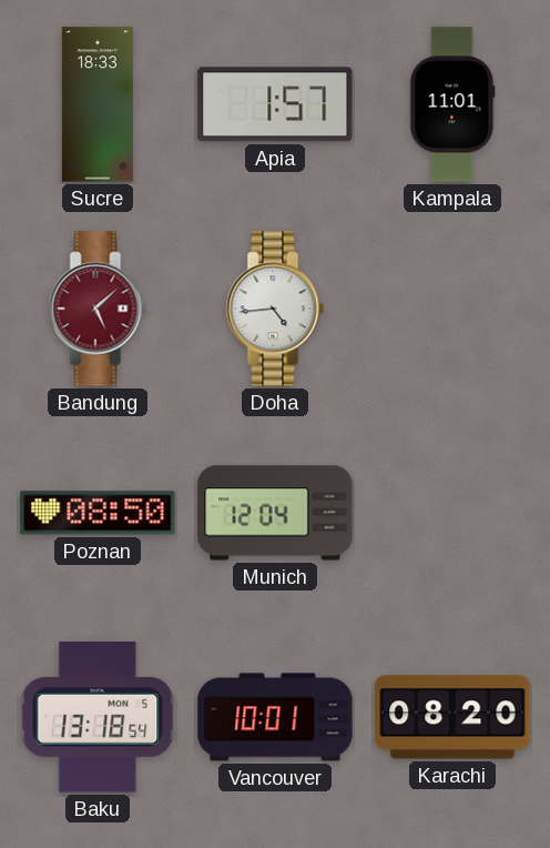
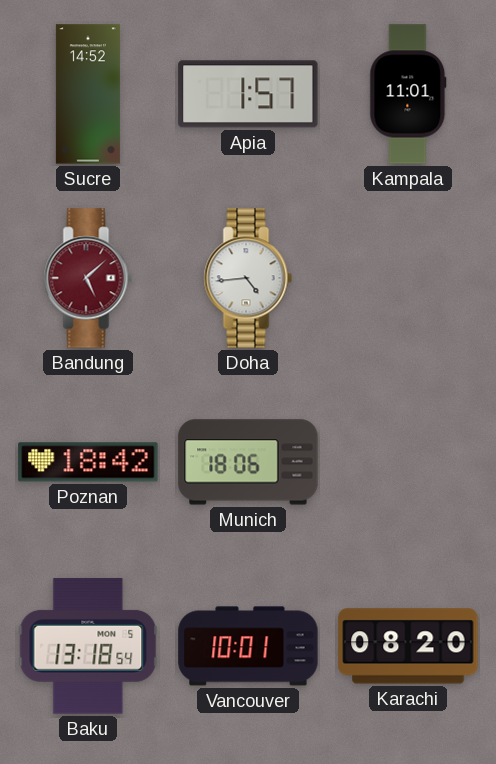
Sucre: 18:33 -> 14:52
Poznan: 08:50 -> 18:42
Munich: 12:04 -> 18:06
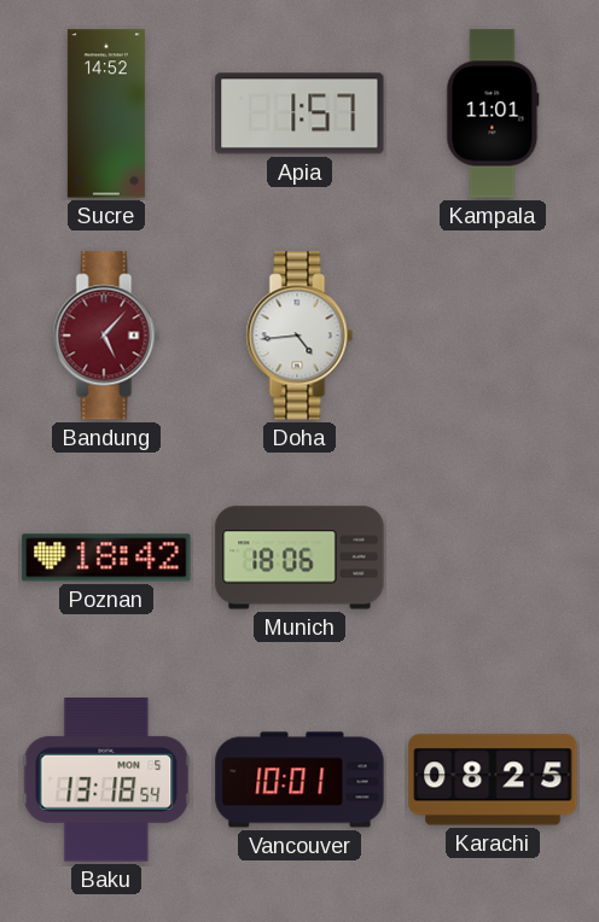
Bandung: 5:08 -> 5:07
Karachi: 08:20 -> 08:25
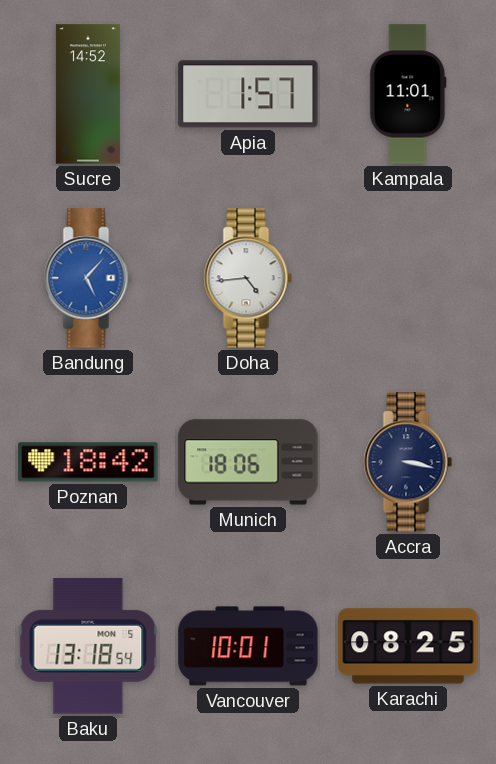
Bandung dial: burgundy -> blue
Accra: none -> 3:17
